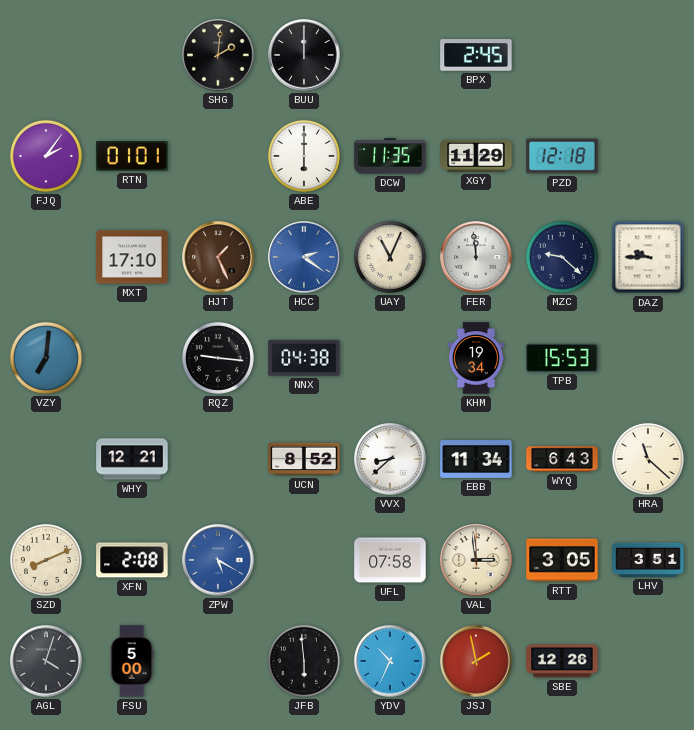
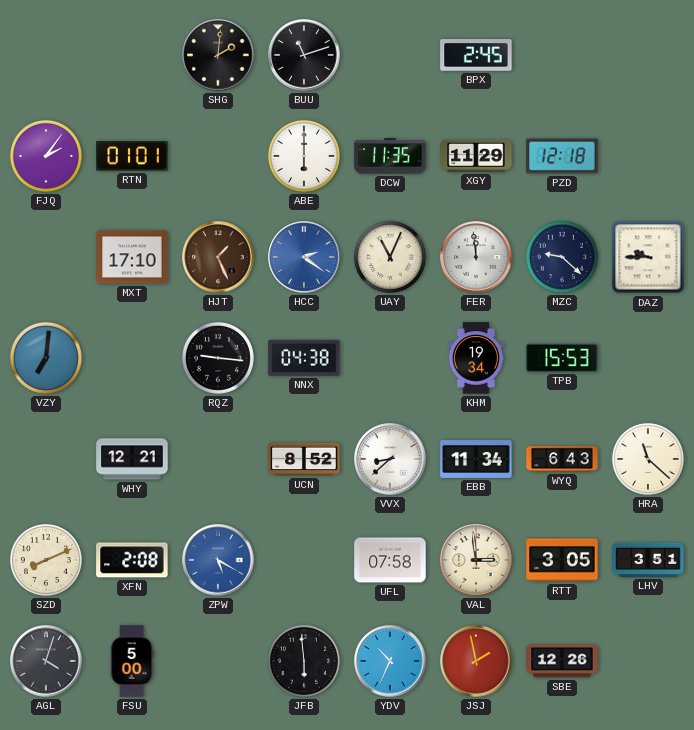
BUU: 12:00 -> 11:12
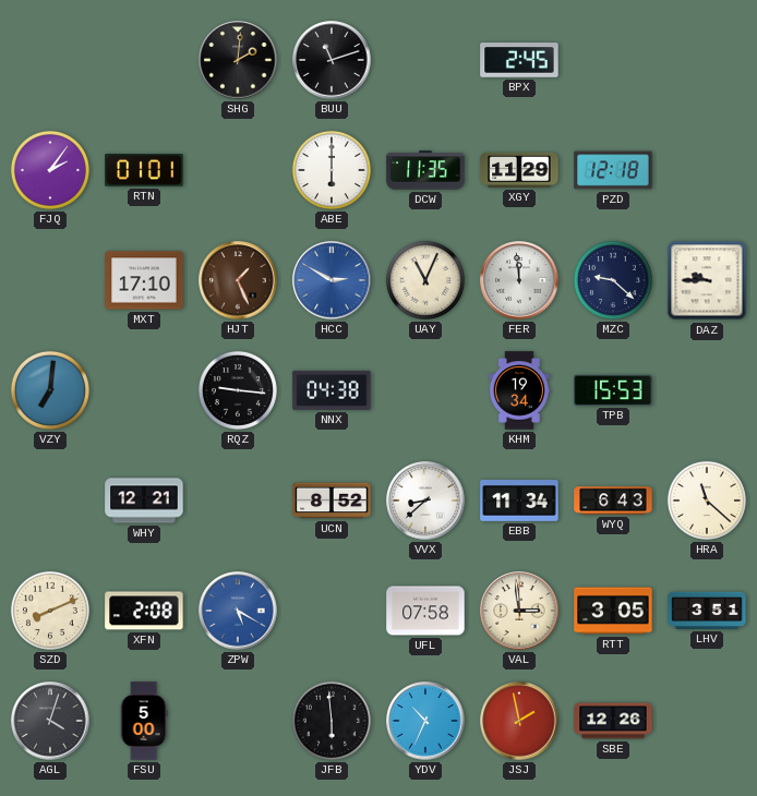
HCC: 2:21 -> 2:50
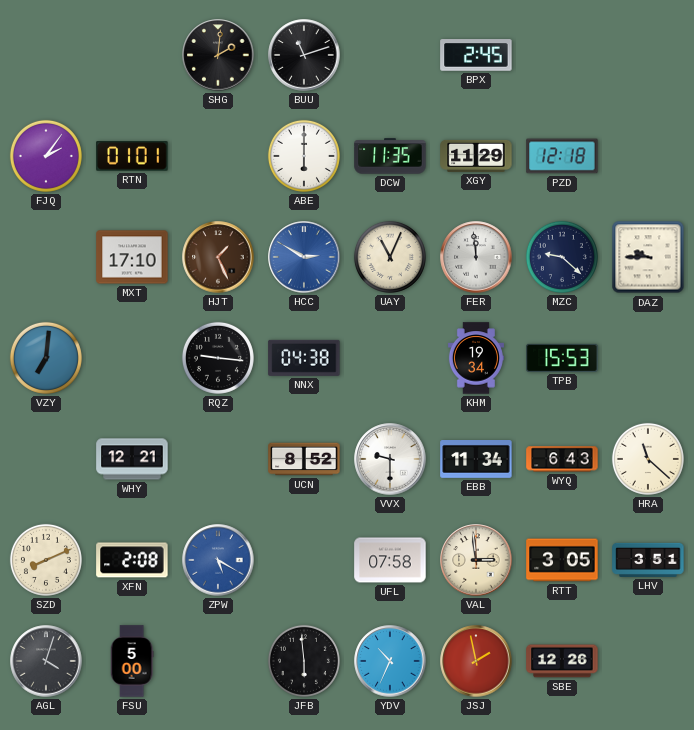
VVX: 8:38 -> 9:30
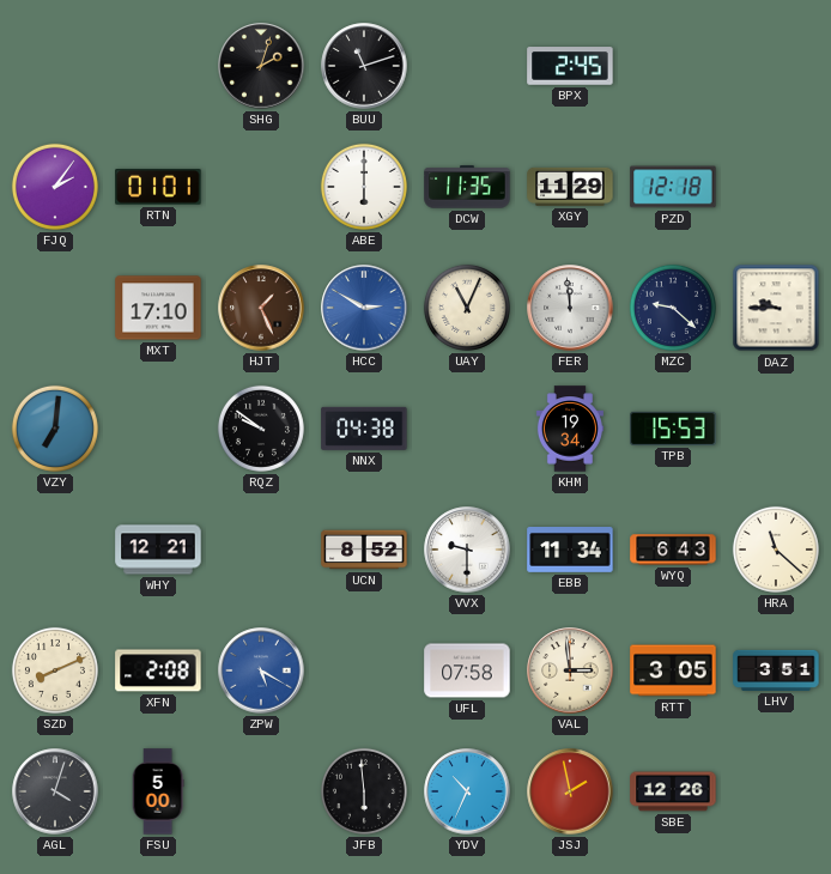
SHG: 2:01 -> 2:03
RQZ: 9:16 -> 9:51
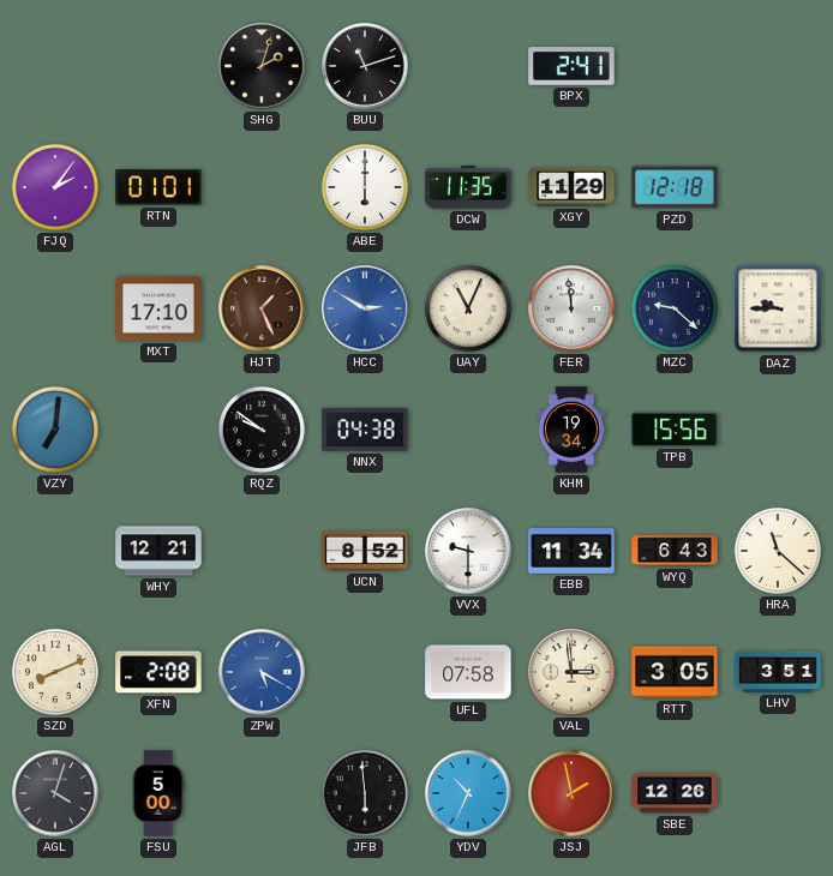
BPX: 2:45 -> 2:41
TPB: 15:53 -> 15:56
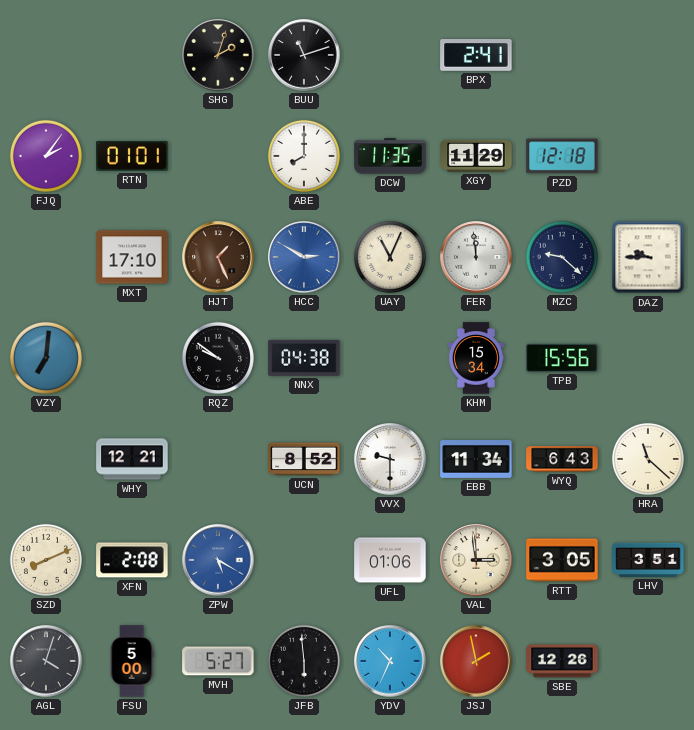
ABE: 6:00 -> 8:00
KHM: 19:34 -> 15:34
UFL: 07:58 -> 01:06
MVH: none -> 5:27
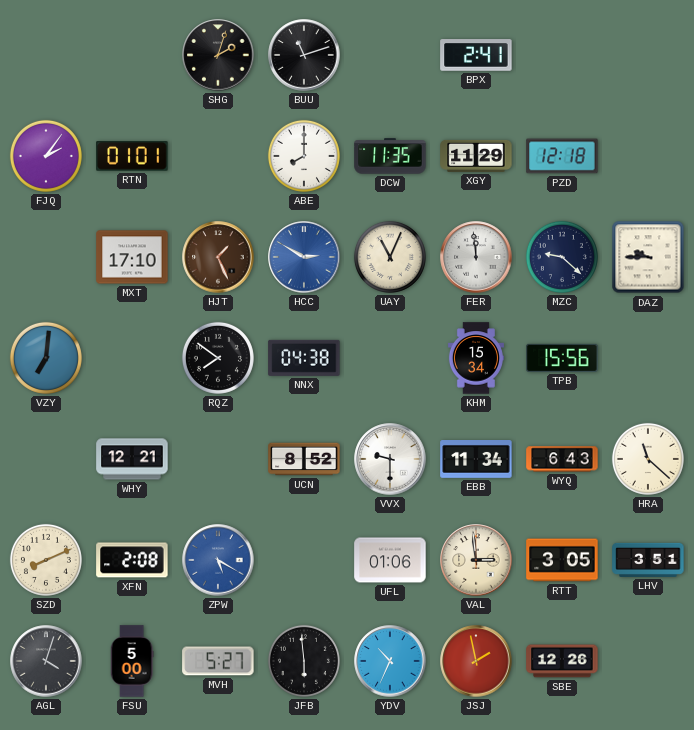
RQZ: 9:51 -> 7:51
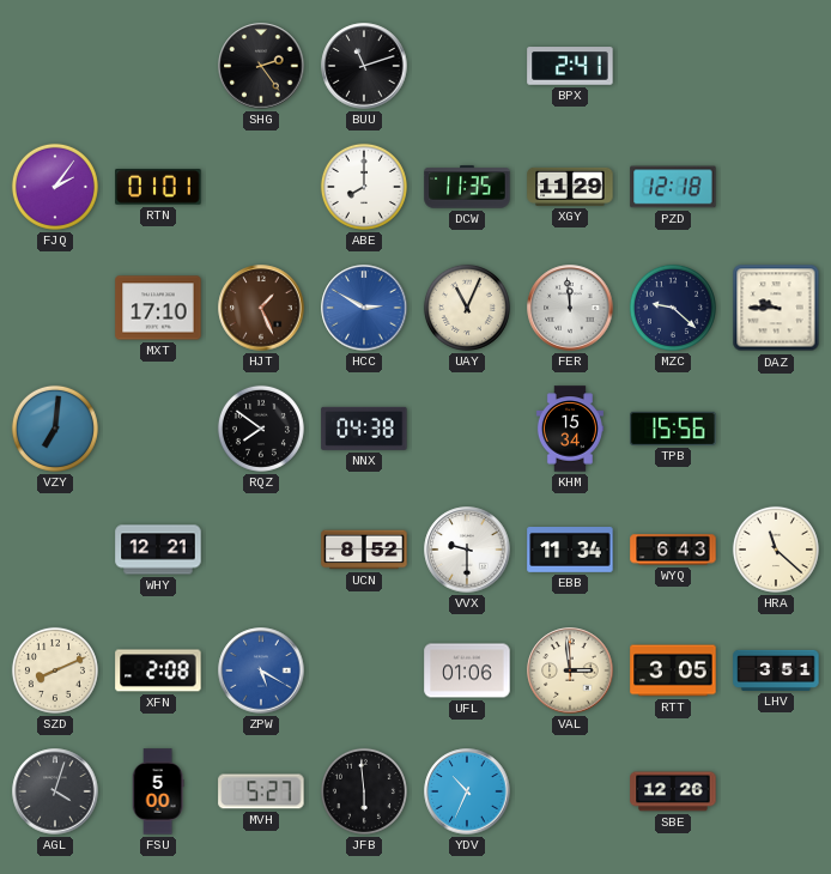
SHG: 2:03 -> 2:24
JSJ: 1:58 -> none
